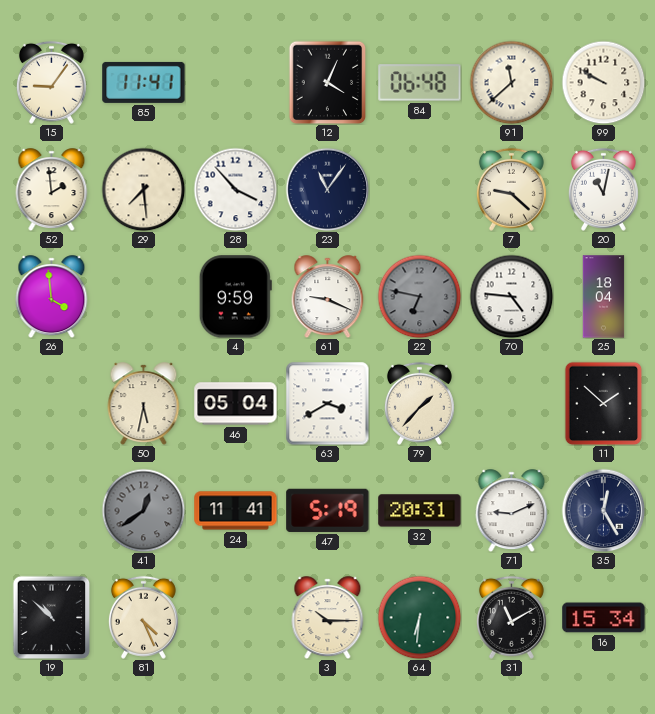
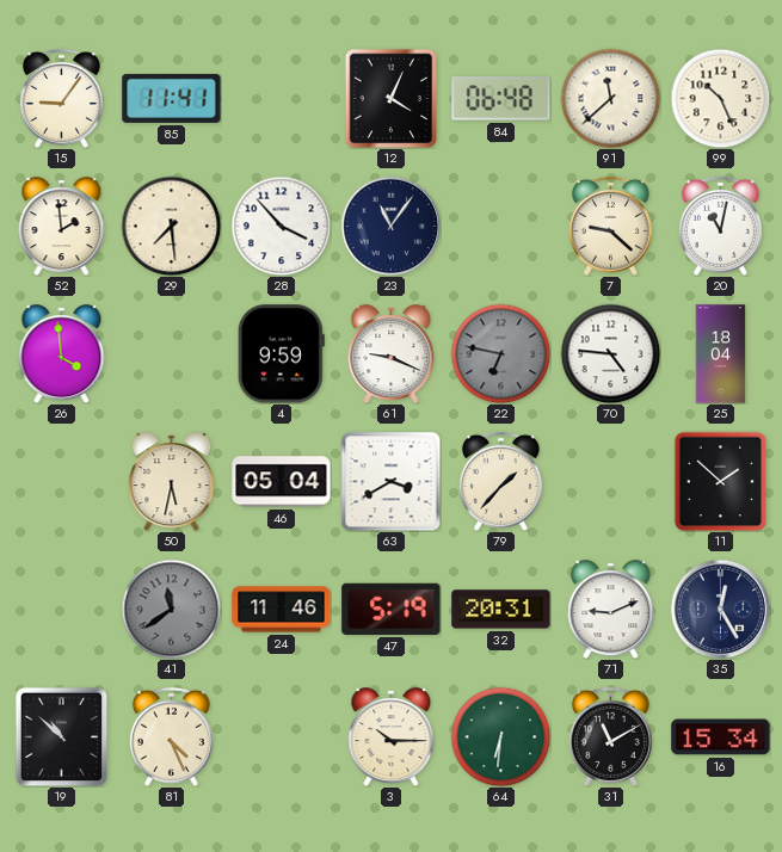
99: 9:50 -> 10:26
41: 12:39 -> 11:39
24: 11:41 -> 11:46
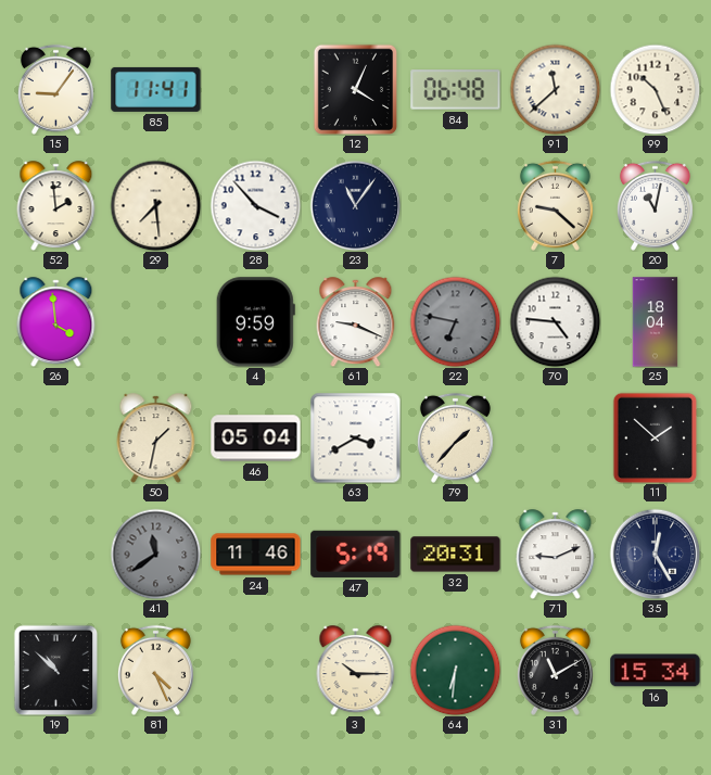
50: 5:32 -> 1:32
